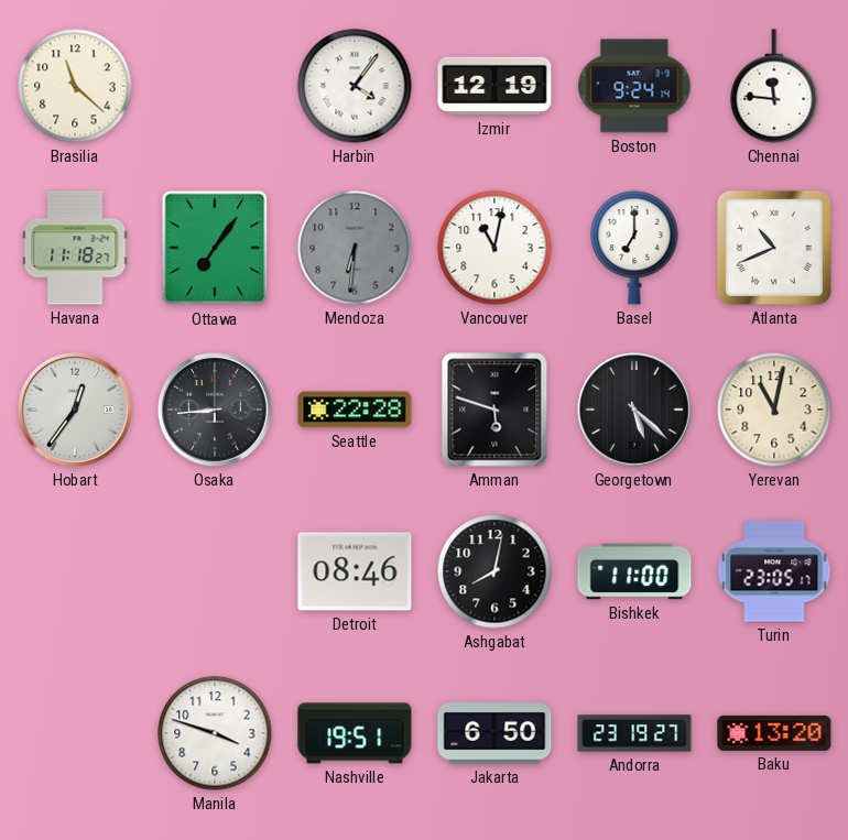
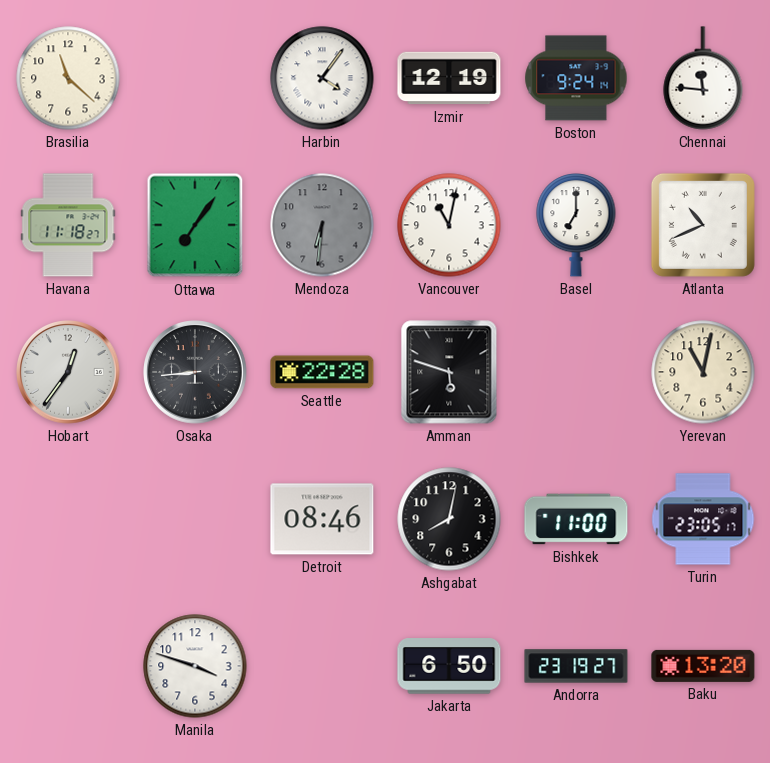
Georgetown: 5:22 -> none
Nashville: 19:51 -> none
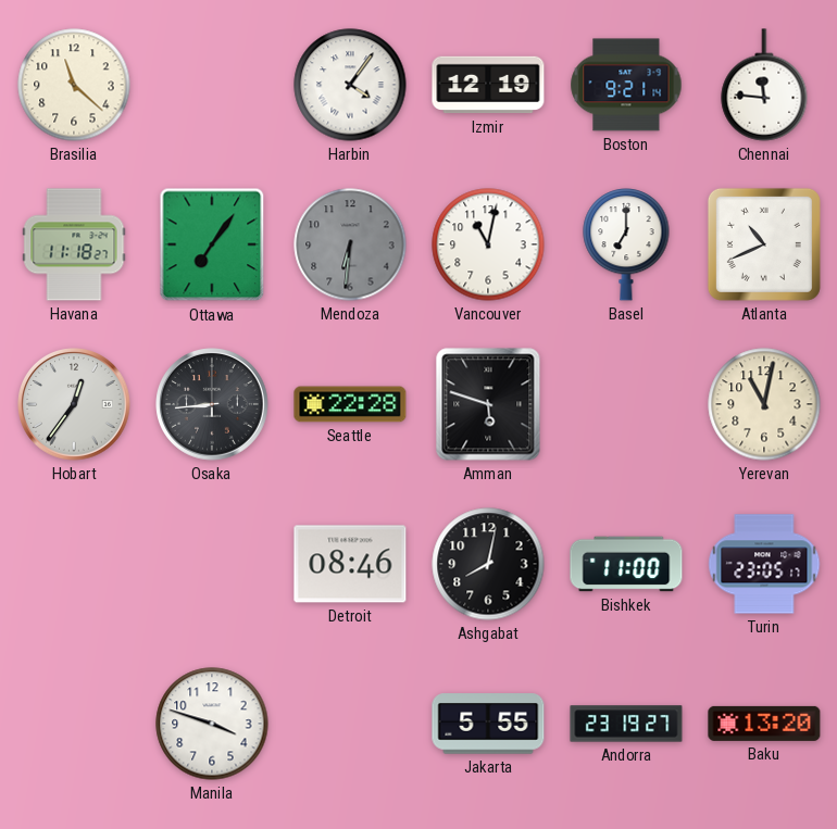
Boston: 9:24 -> 9:21
Jakarta: 6:50 -> 5:55
